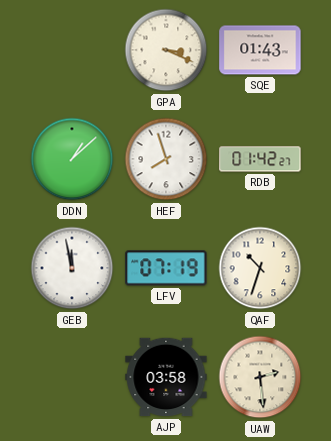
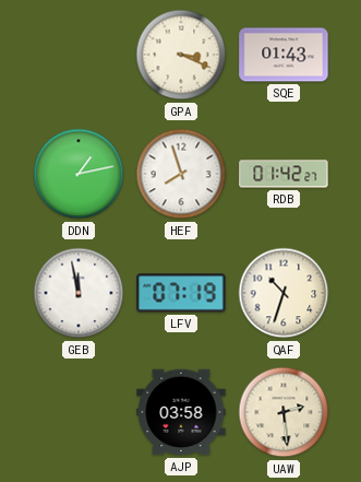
DDN: 1:08 -> 1:13
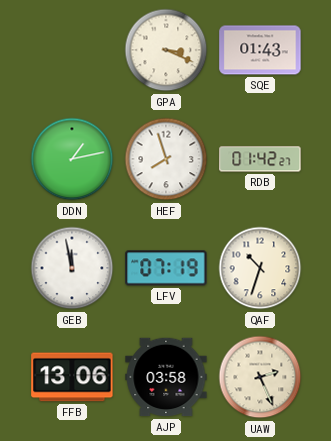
FFB: none -> 13:06
UAW: 2:29 -> 2:26
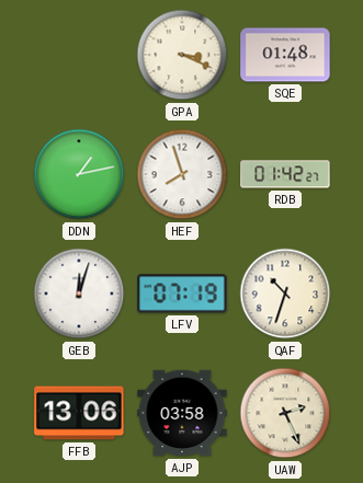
SQE: 01:43 -> 01:48
GEB: 11:58 -> 12:03
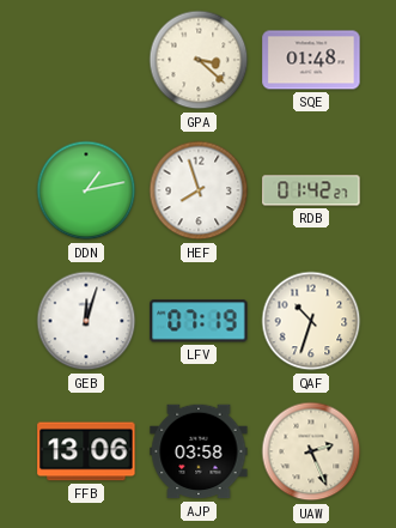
GPA: 3:19 -> 3:22
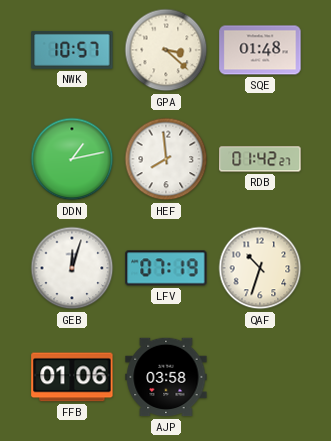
NWK: none -> 10:57
HEF: 7:57 -> 7:59
FFB: 13:06 -> 01:06
UAW: 2:26 -> none
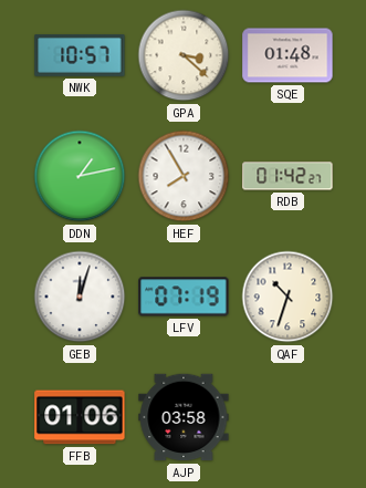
HEF: 7:59 -> 7:55
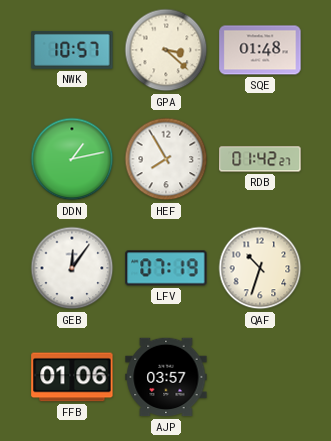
GEB: 12:03 -> 12:06
AJP: 03:58 -> 03:57
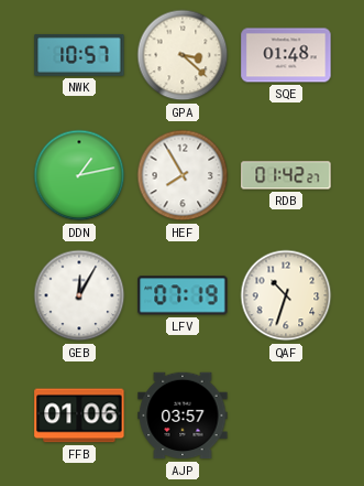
GEB: 12:06 -> 12:05
